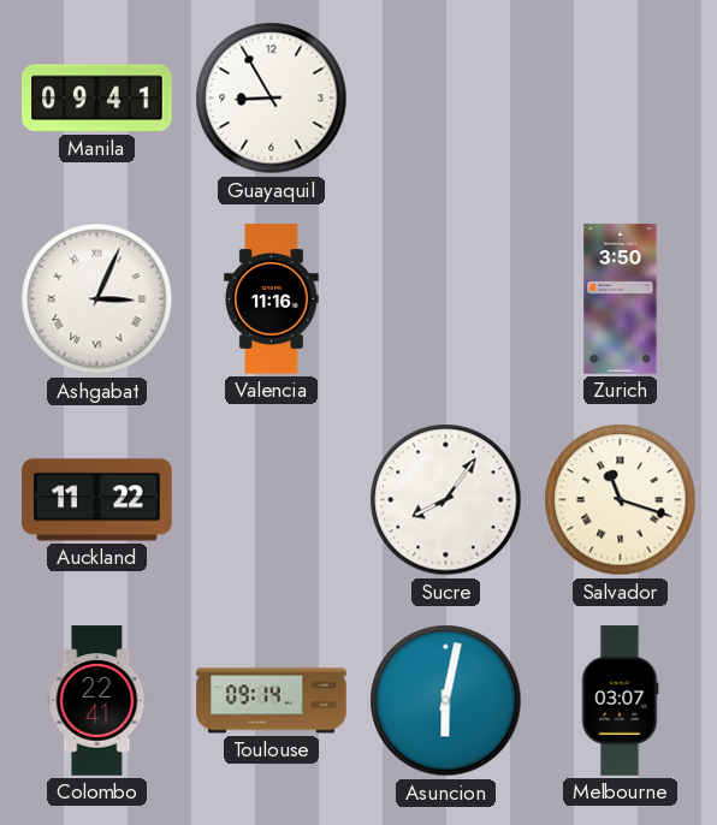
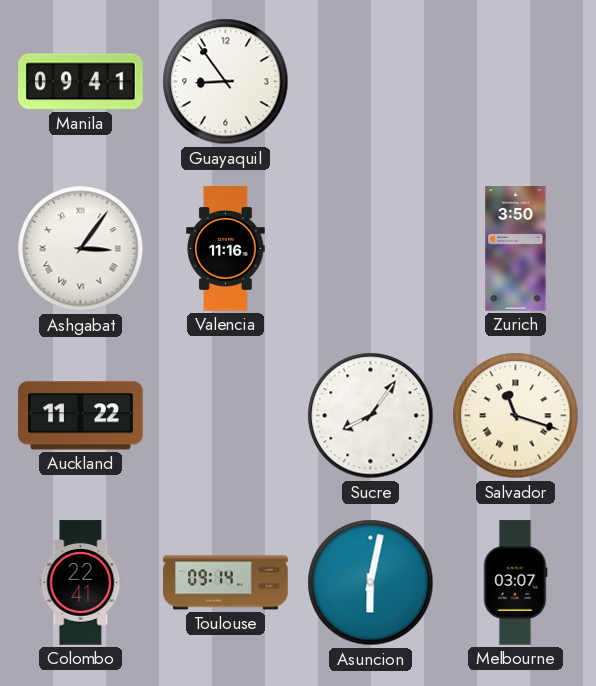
Guayaquil: 8:55 -> 8:54
Ashgabat: 3:04 -> 3:06
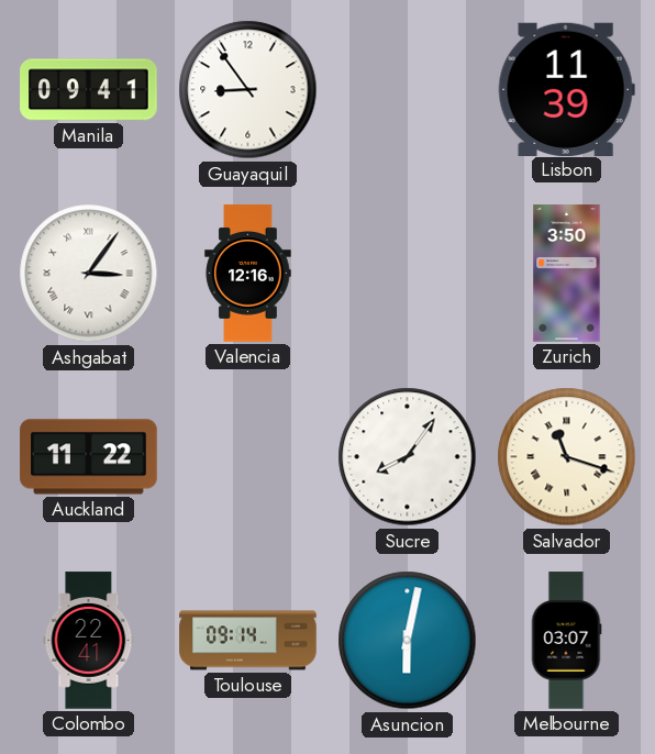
Lisbon: none -> 11:39
Valencia: 11:16 -> 12:16
